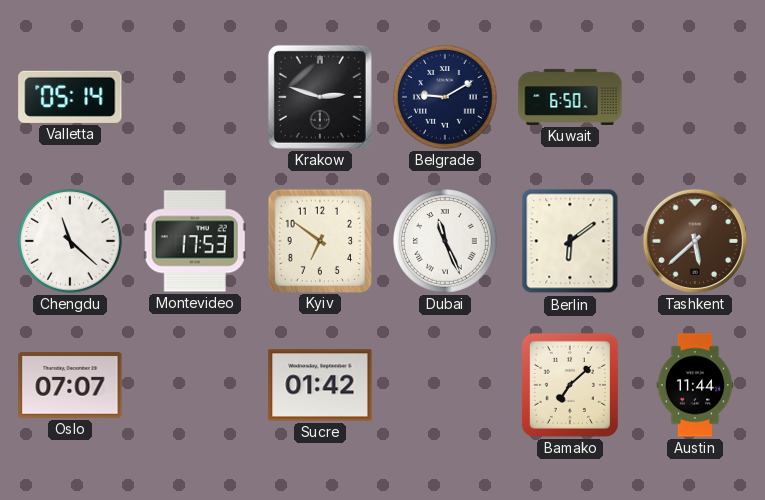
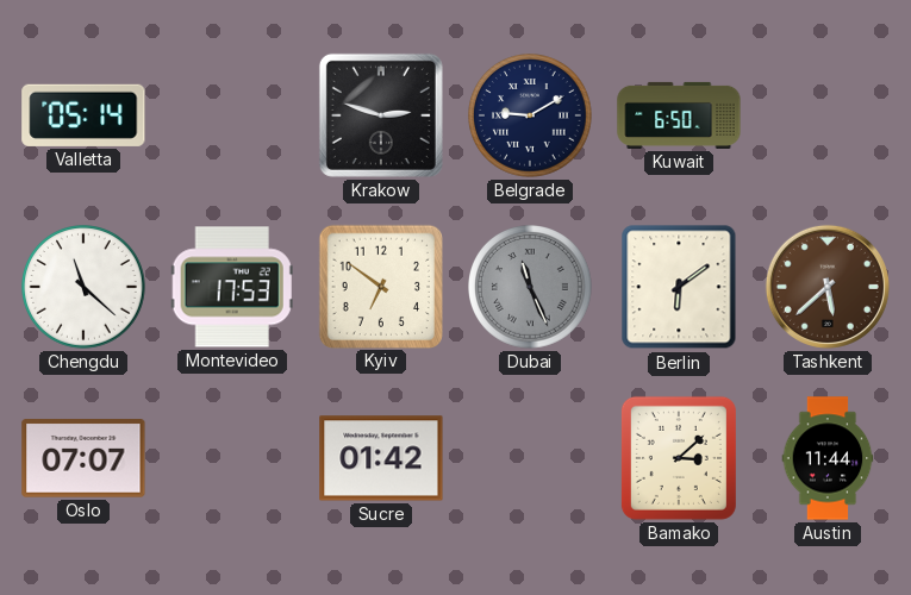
Dubai dial: white -> grey
Bamako: 7:08 -> 3:08
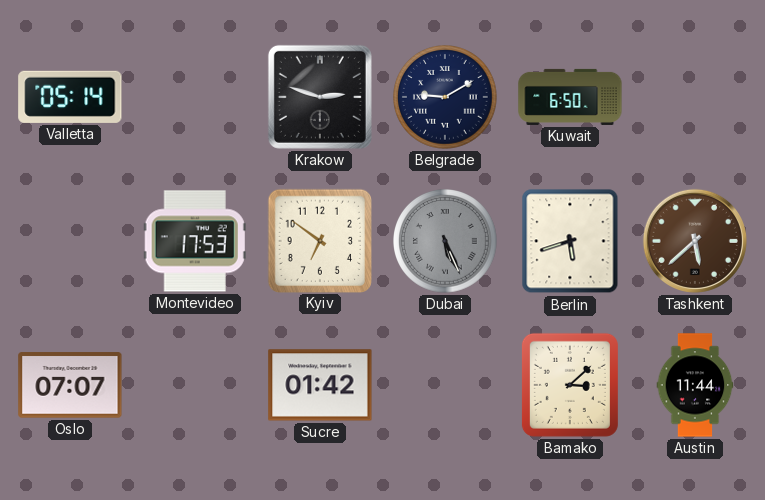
Chengdu: 11:22 -> none
Dubai: 11:26 -> 5:26
Berlin: 6:09 -> 5:42
